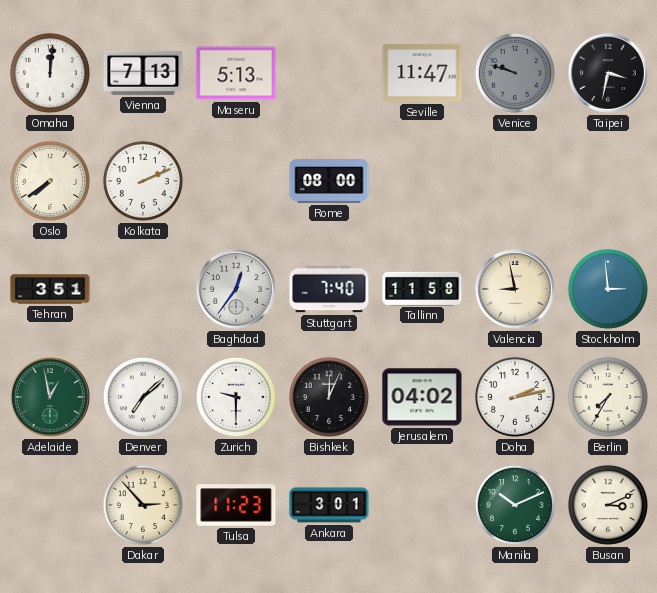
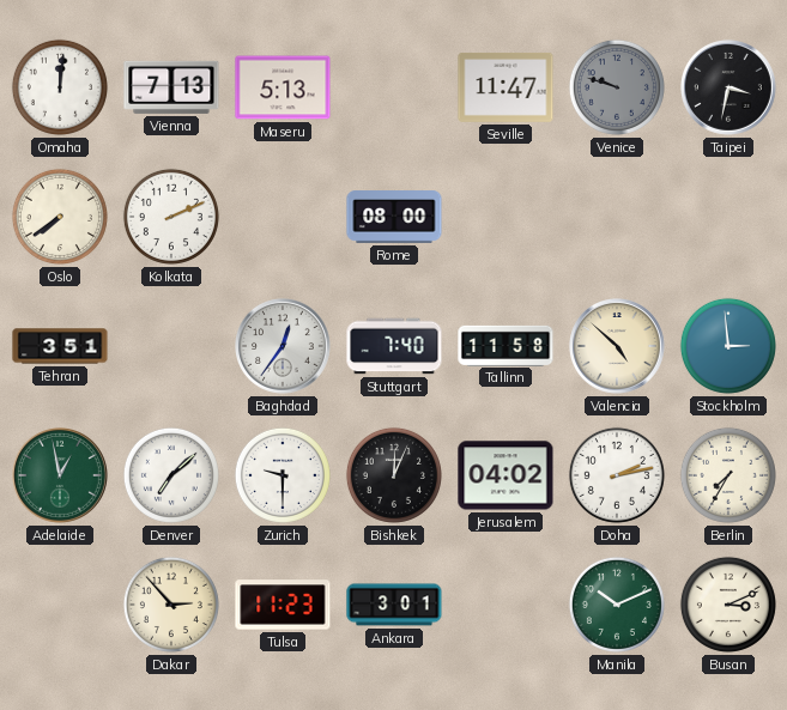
Valencia: 8:58 -> 4:52
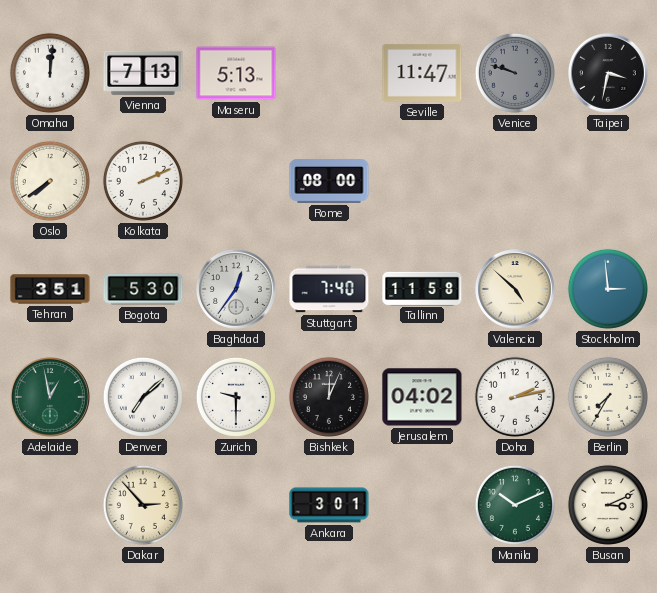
Bogota: none -> 5:30
Tulsa: 11:23 -> none
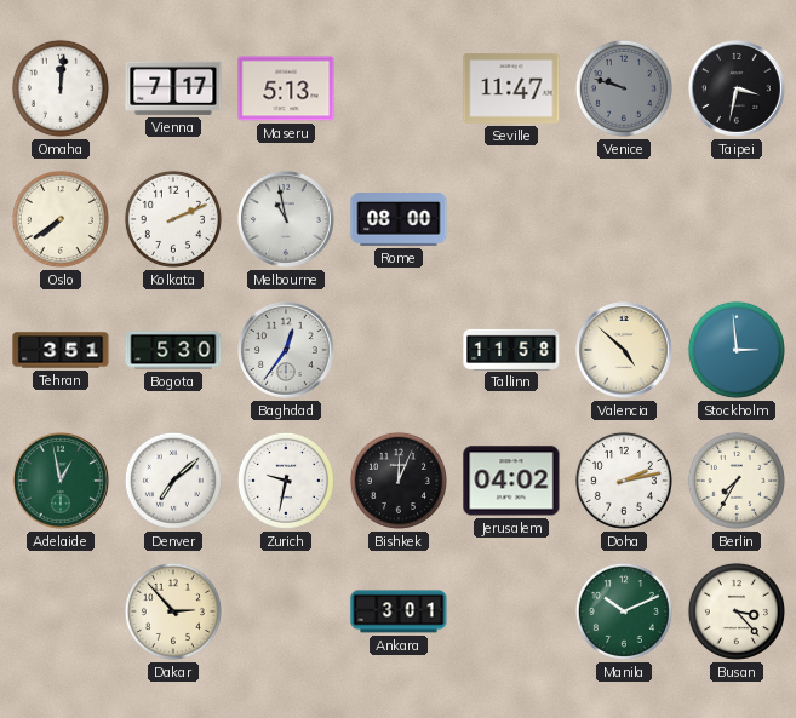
Vienna: 7:13 -> 7:17
Melbourne: none -> 10:58
Stuttgart: 7:40 -> none
Zurich: 9:30 -> 9:32
Busan: 3:11 -> 3:23
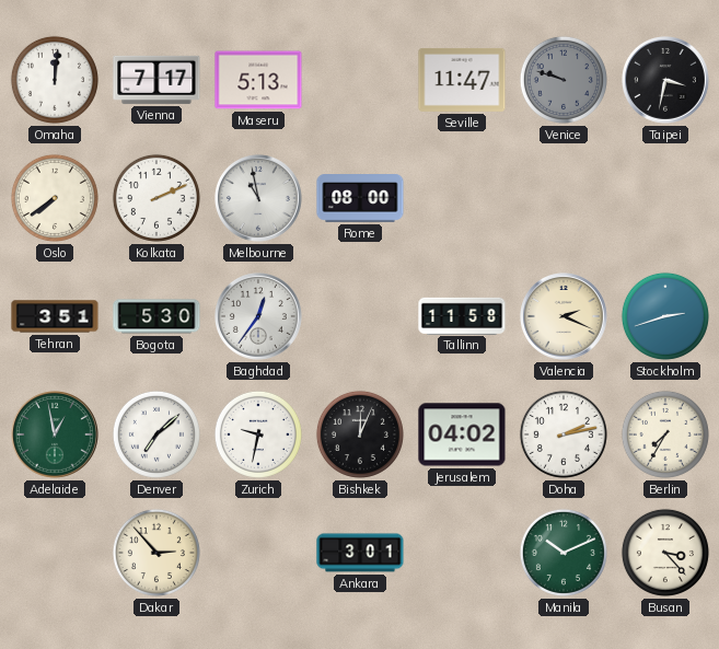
Valencia: 4:52 -> 2:19
Stockholm: 2:59 -> 2:42
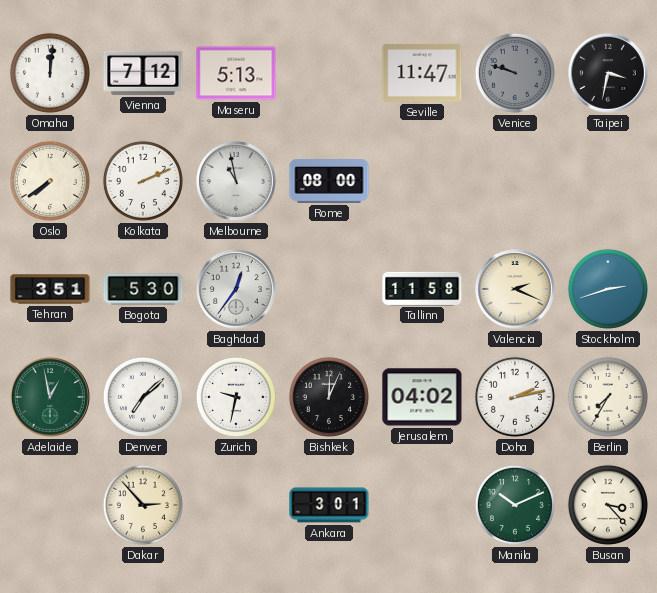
Vienna: 7:17 -> 7:12
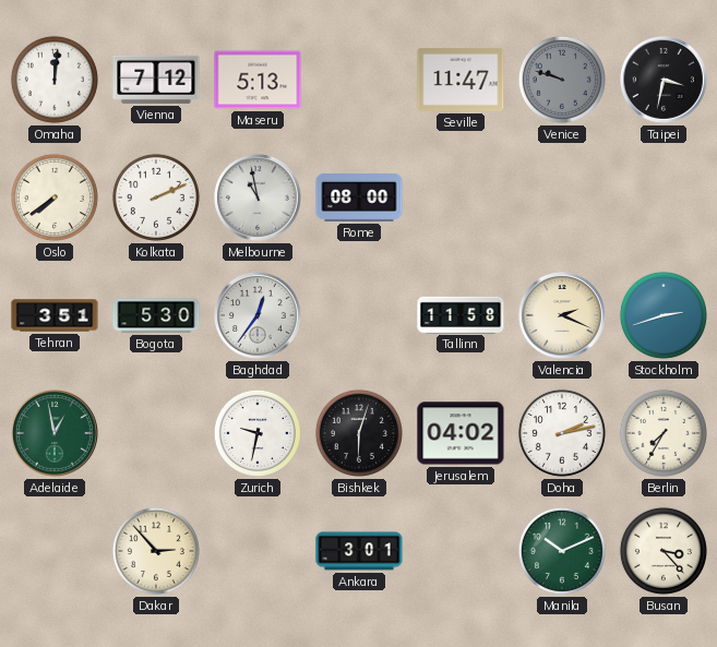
Denver: 7:08 -> none
Bishkek: 12:04 -> 6:03
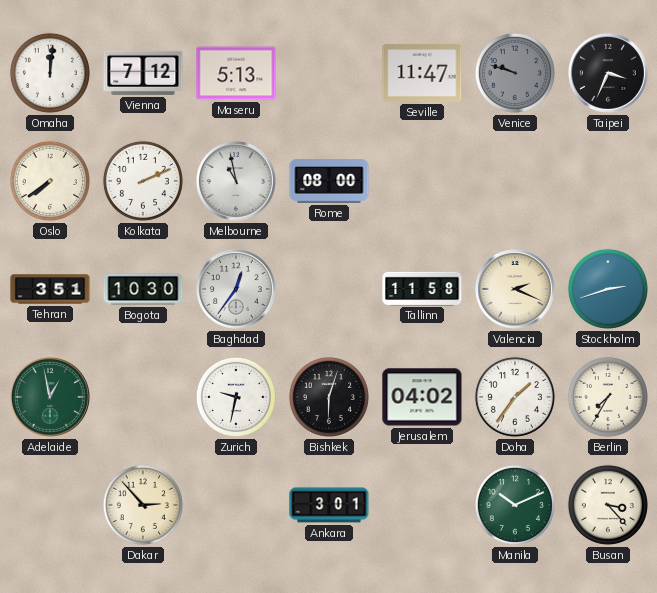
Taipei: 3:32 -> 3:34
Bogota: 5:30 -> 10:30
Doha: 2:13 -> 1:36
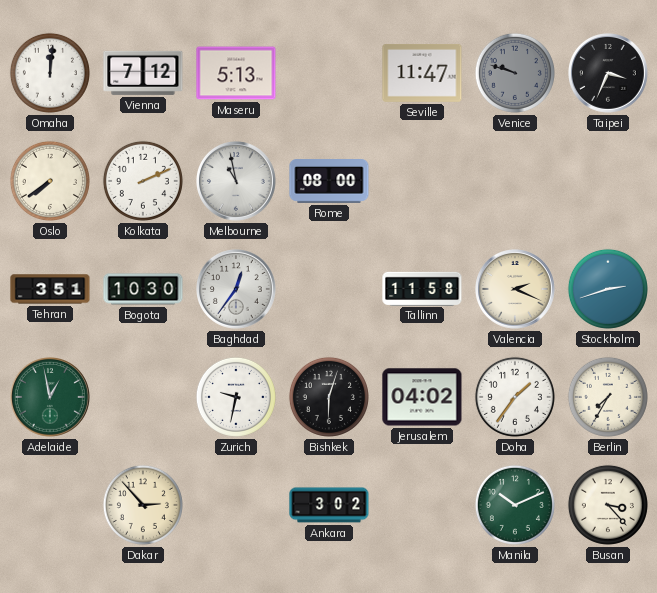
Ankara: 3:01 -> 3:02
